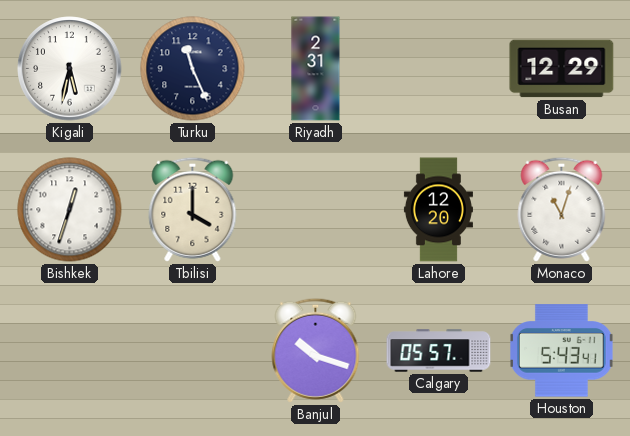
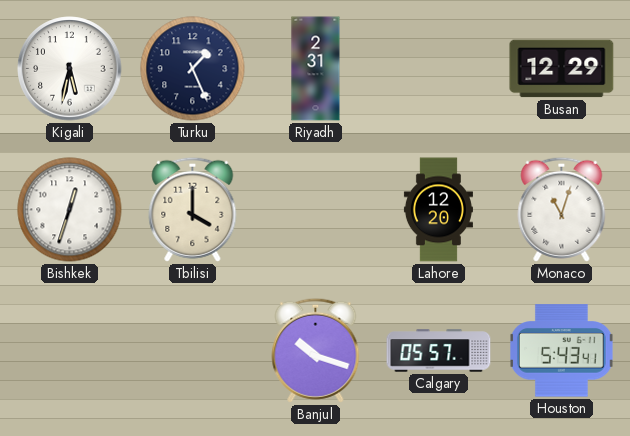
Turku: 11:26 -> 1:26
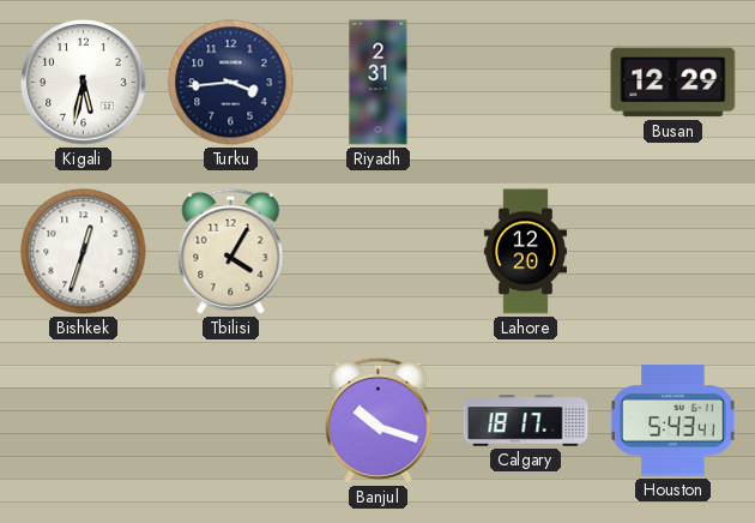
Turku: 1:26 -> 3:44
Tbilisi: 4:00 -> 4:05
Monaco: 11:03 -> none
Calgary: 05:57 -> 18:17
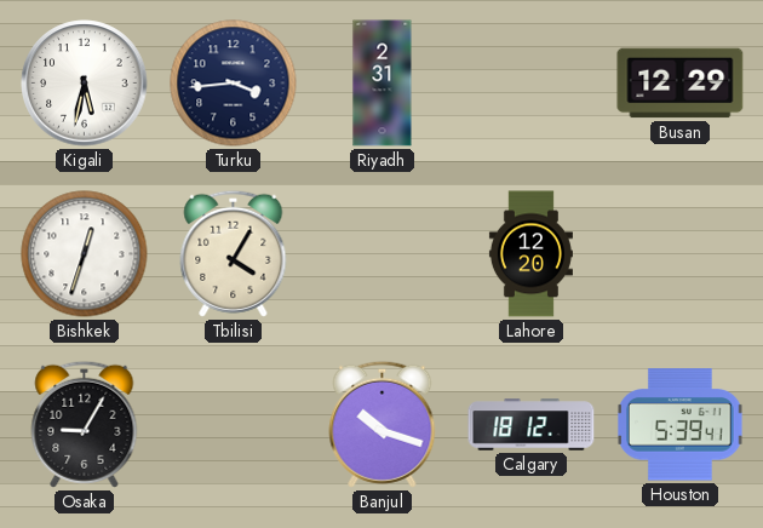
Osaka: none -> 9:05
Calgary: 18:17 -> 18:12
Houston: 5:43 -> 5:39
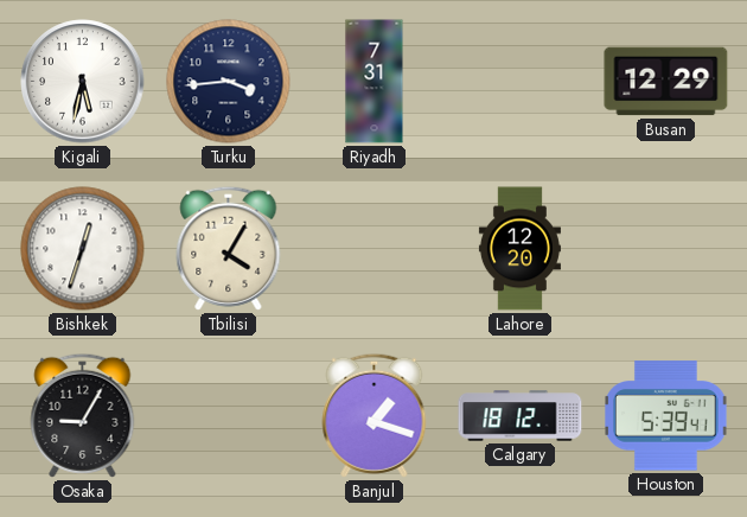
Riyadh: 2:31 -> 7:31
Banjul: 10:18 -> 1:18
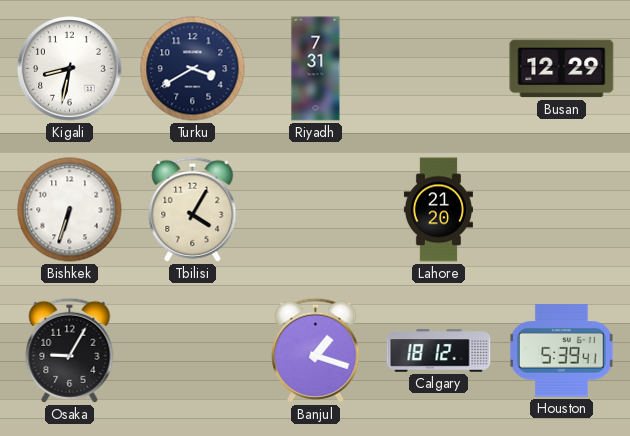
Kigali: 5:32 -> 8:32
Turku: 3:44 -> 3:40
Bishkek: 12:33 -> 6:33
Lahore: 12:20 -> 21:20
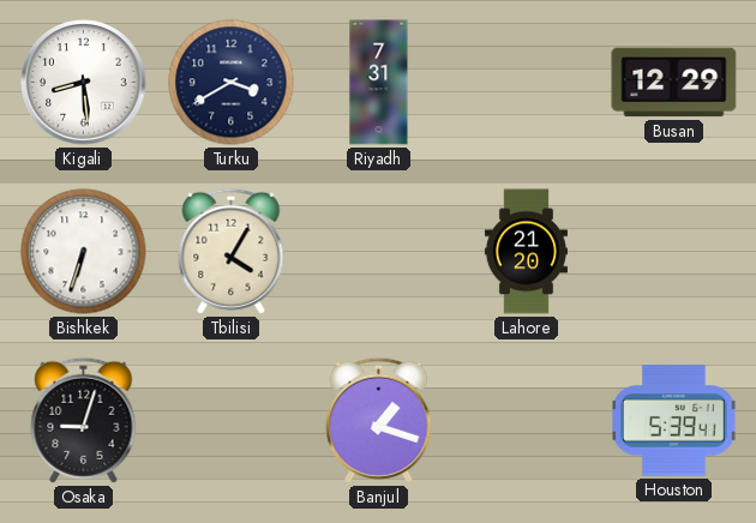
Kigali: 8:32 -> 8:29
Osaka: 9:05 -> 9:03
Calgary: 18:12 -> none
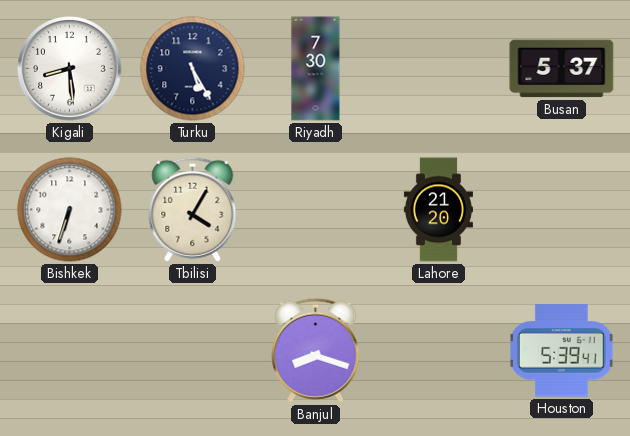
Turku: 3:40 -> 5:25
Riyadh: 7:31 -> 7:30
Busan: 12:29 -> 5:37
Osaka: 9:03 -> none
Banjul: 1:18 -> 8:18
